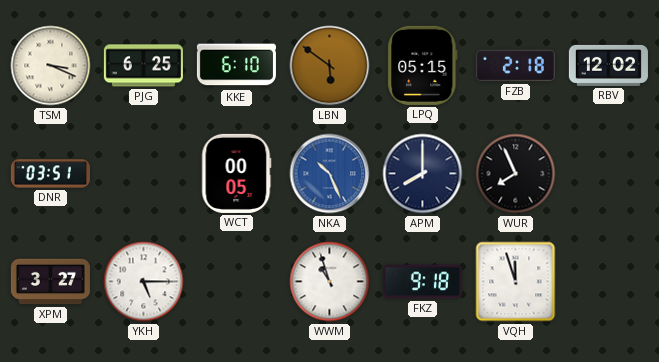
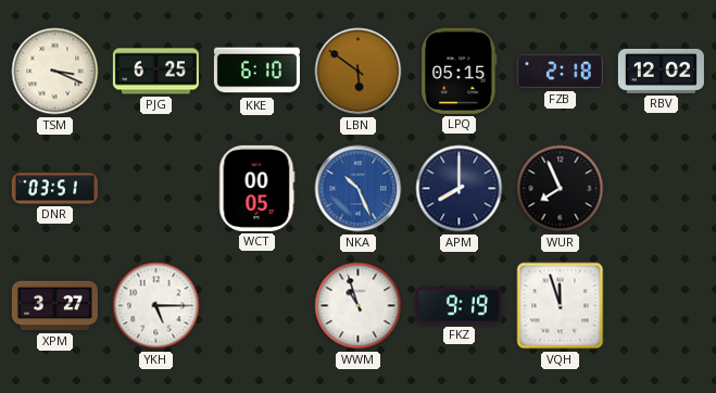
FKZ: 9:18 -> 9:19
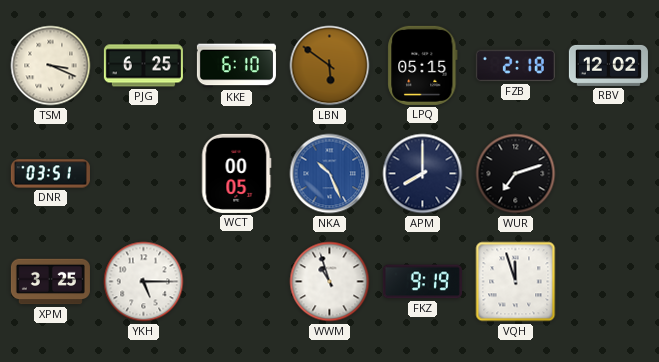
WUR: 7:56 -> 7:12
XPM: 3:27 -> 3:25
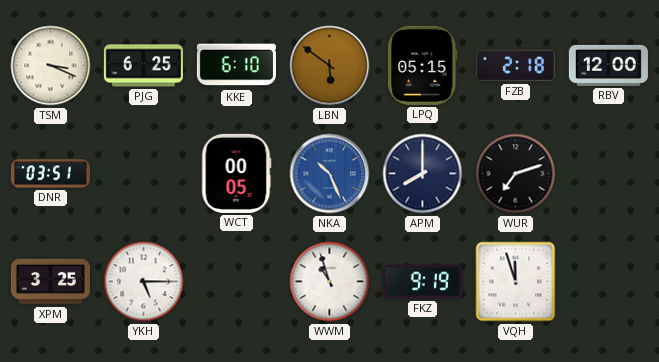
RBV: 12:02 -> 12:00
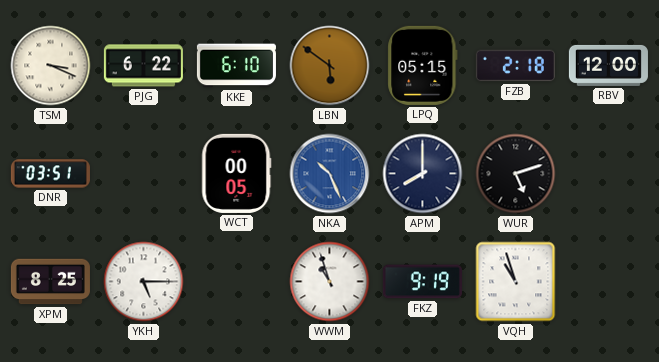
PJG: 6:25 -> 6:22
WUR: 7:12 -> 5:12
XPM: 3:25 -> 8:25
VQH: 11:57 -> 10:57
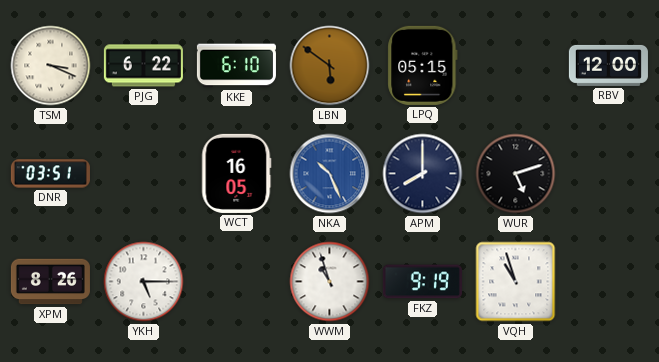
FZB: 2:18 -> none
WCT: 00:05 -> 16:05
XPM: 8:25 -> 8:26
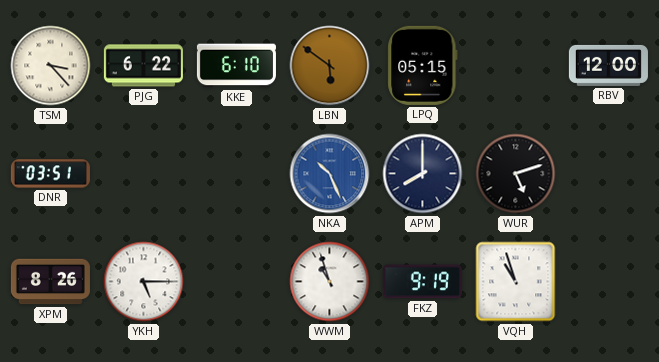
TSM: 3:19 -> 3:23
WCT: 16:05 -> none
